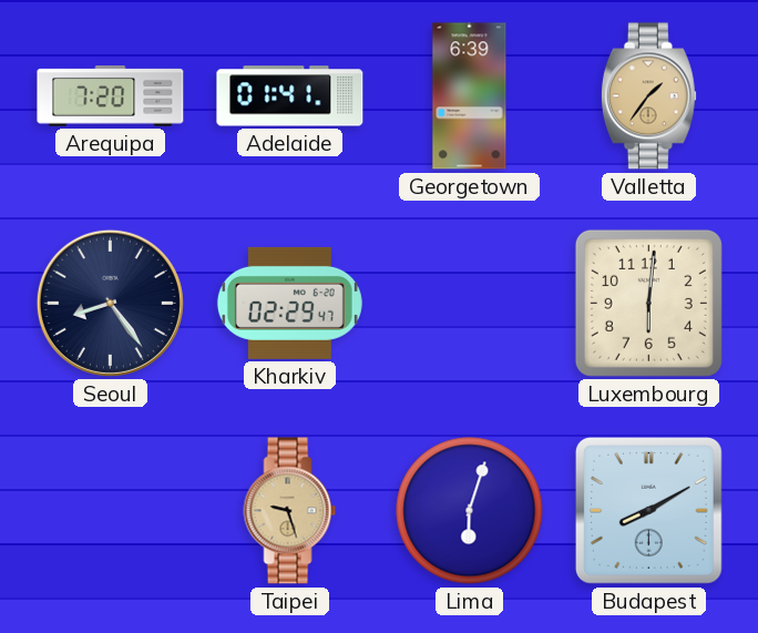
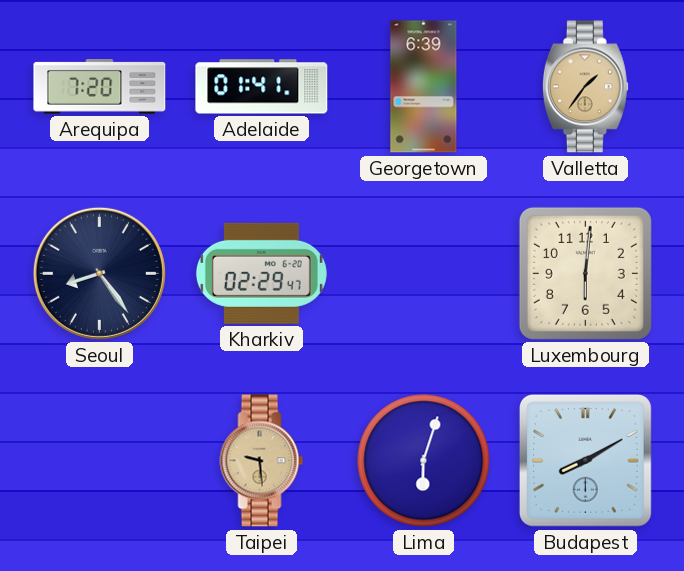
Taipei: 9:27 -> 9:29
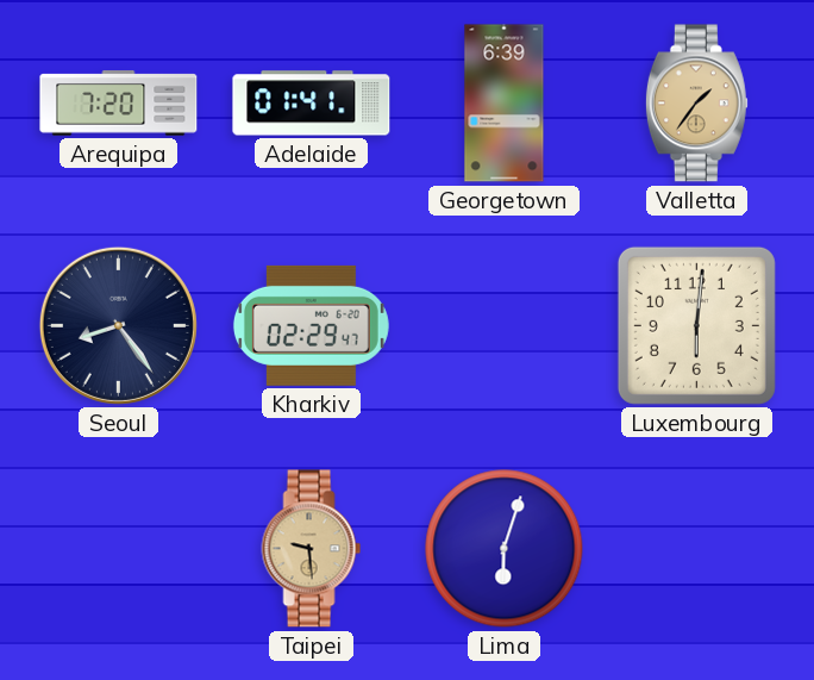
Budapest: 8:10 -> none
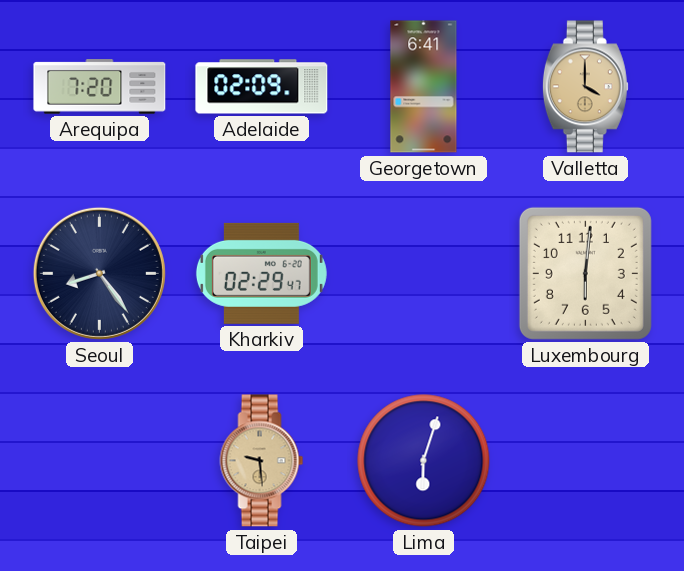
Adelaide: 01:41 -> 02:09
Georgetown: 6:39 -> 6:41
Valletta: 1:36 -> 4:00
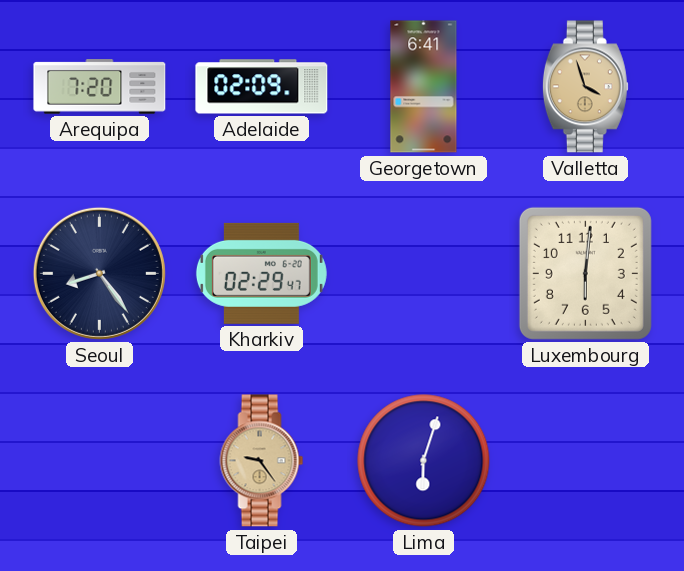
Valletta: 4:00 -> 3:57
Taipei: 9:29 -> 9:24
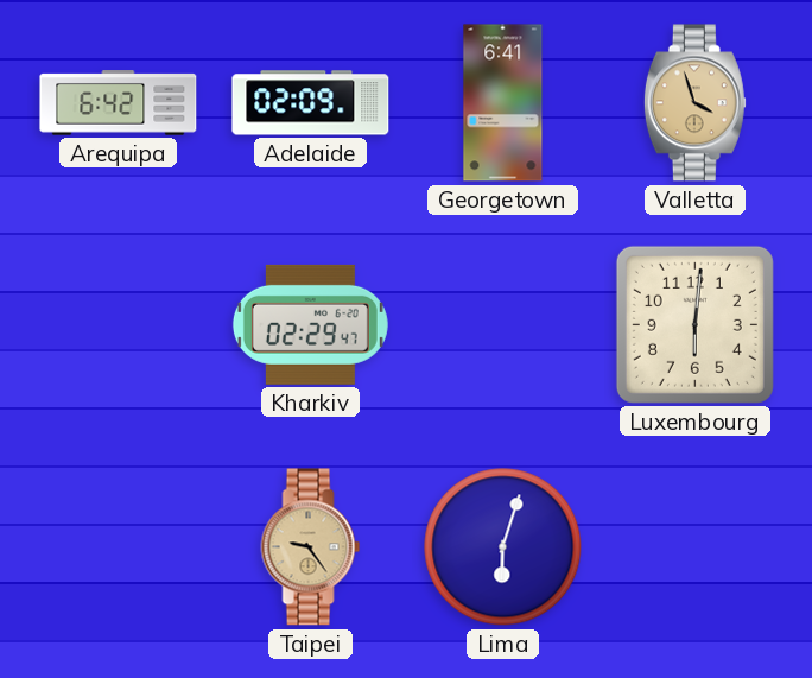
Arequipa: 7:20 -> 6:42
Seoul: 8:24 -> none
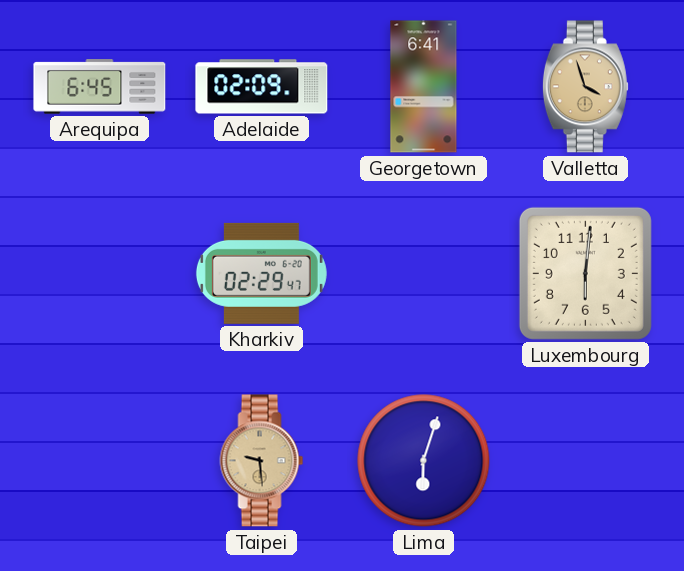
Arequipa: 6:42 -> 6:45
Taipei: 9:24 -> 9:29
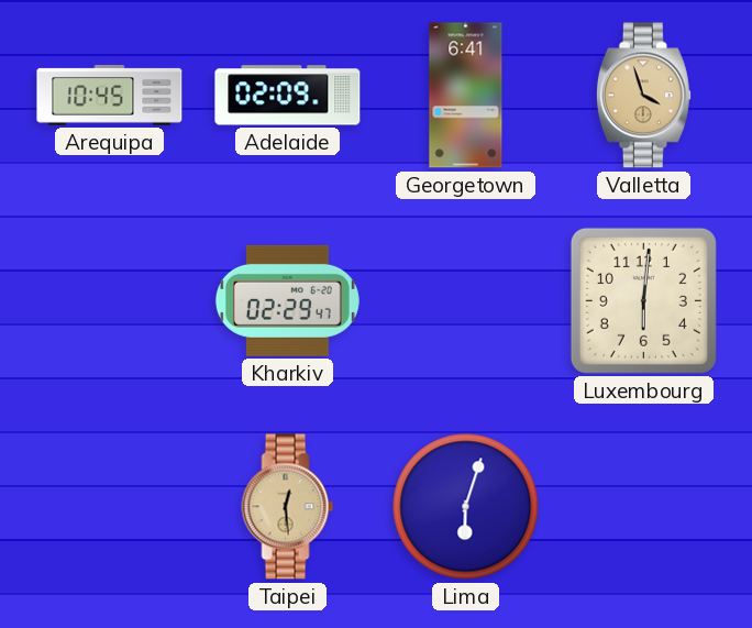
Arequipa: 6:45 -> 10:45
Taipei: 9:29 -> 12:29
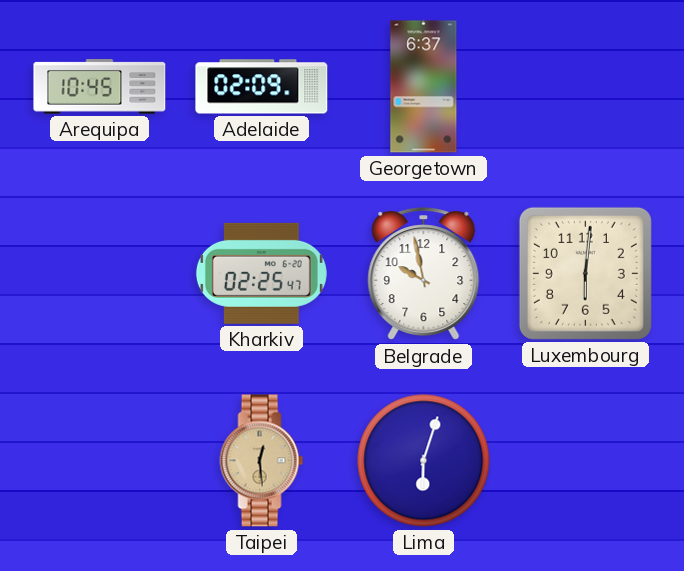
Georgetown: 6:41 -> 6:37
Valletta: 3:57 -> none
Kharkiv: 02:29 -> 02:25
Belgrade: none -> 9:58
